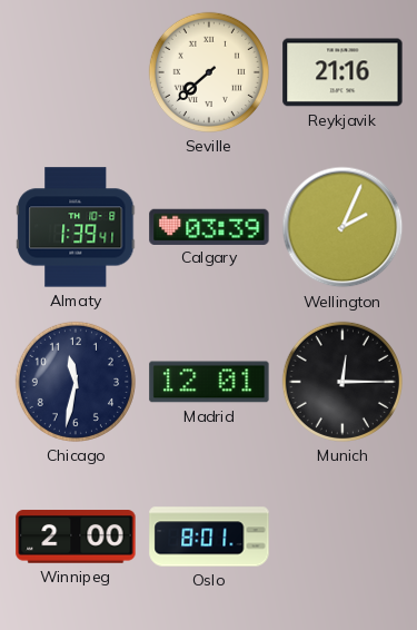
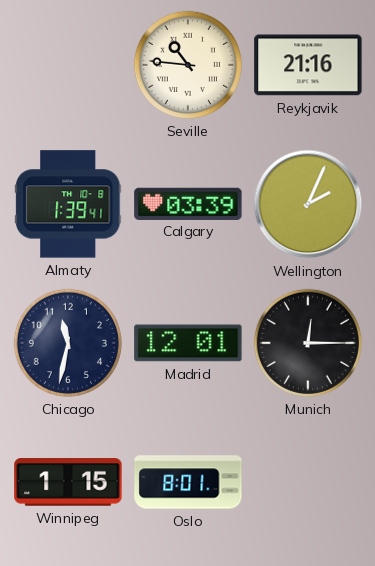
Seville: 7:38 -> 10:46
Winnipeg: 2:00 -> 1:15
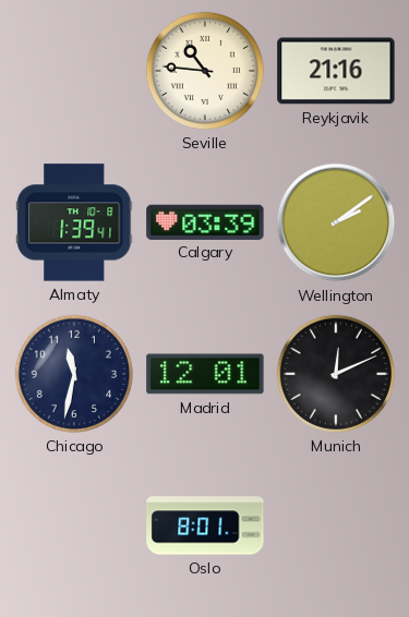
Wellington: 2:04 -> 2:09
Munich: 12:15 -> 12:11
Winnipeg: 1:15 -> none
